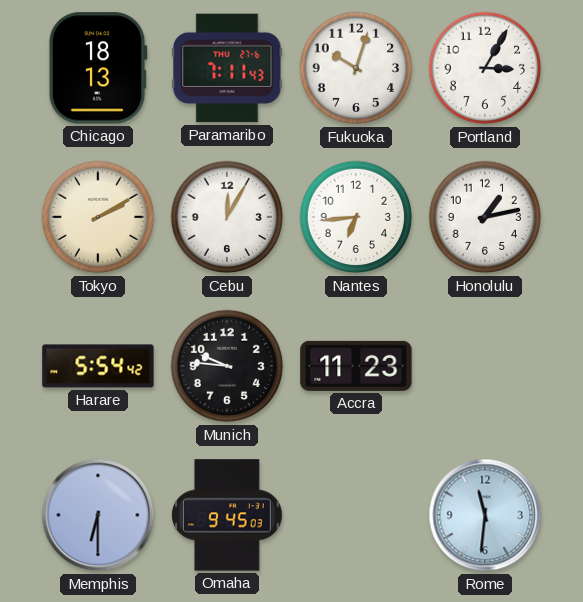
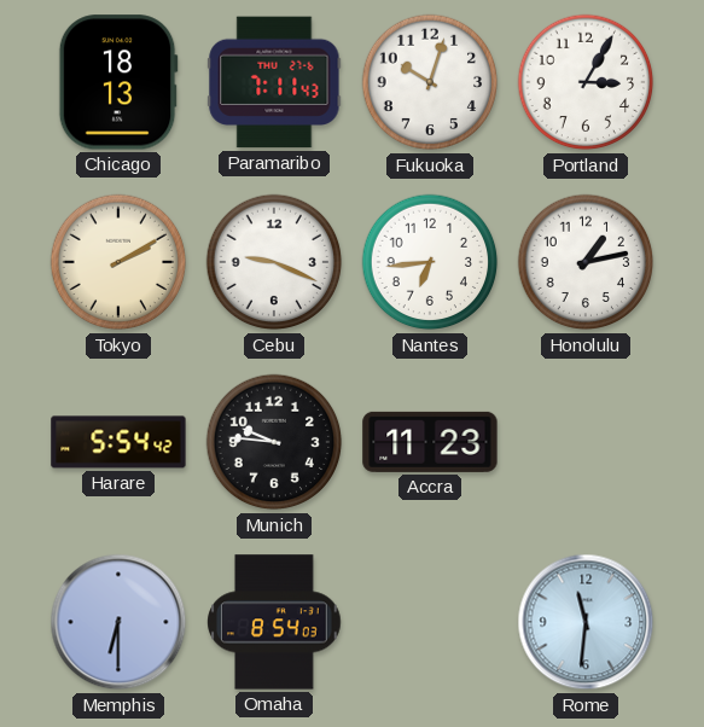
Cebu: 12:05 -> 9:19
Omaha: 9:45 -> 8:54
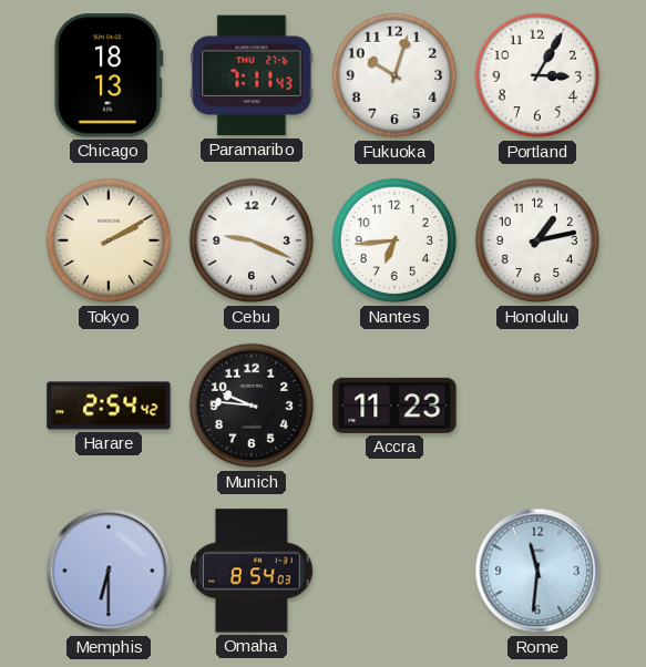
Harare: 5:54 -> 2:54
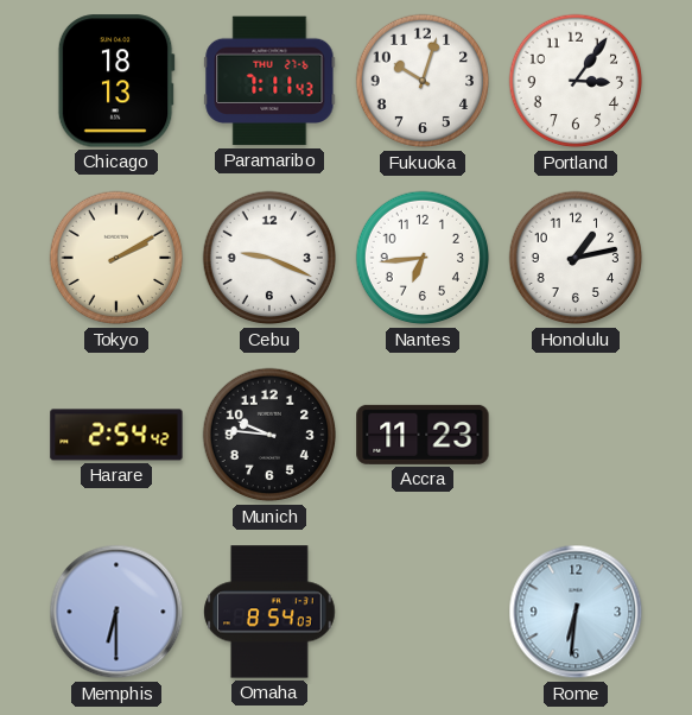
Portland: 3:05 -> 3:06
Rome: 11:31 -> 6:31
